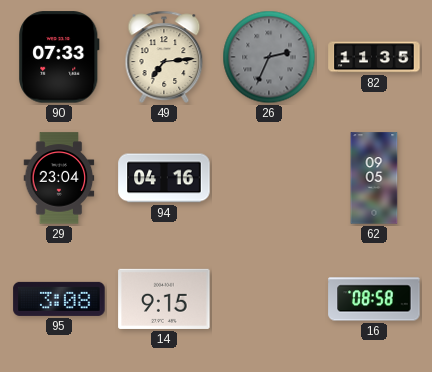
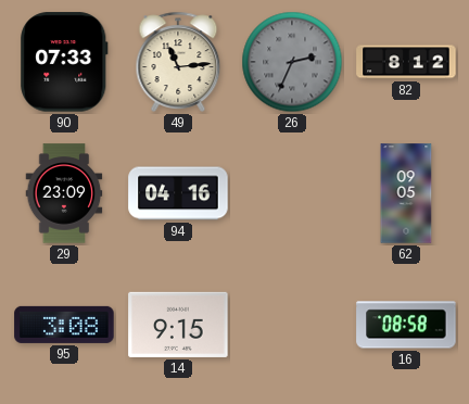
49: 7:14 -> 11:14
82: 11:35 -> 8:12
29: 23:04 -> 23:09
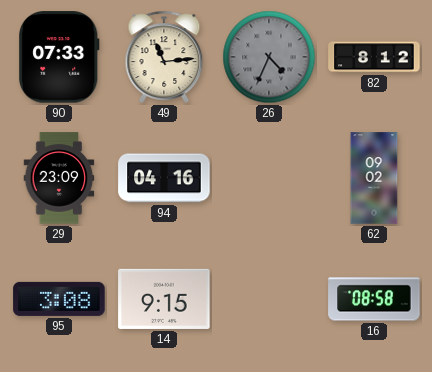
26: 2:34 -> 4:34
62: 09:05 -> 09:02
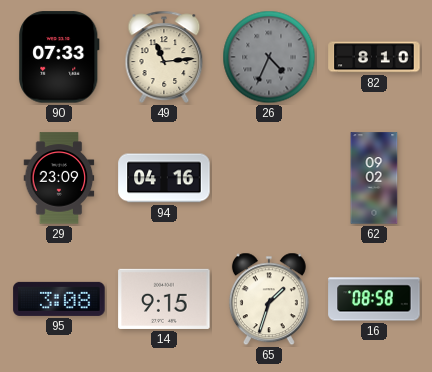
82: 8:12 -> 8:10
65: none -> 1:33
